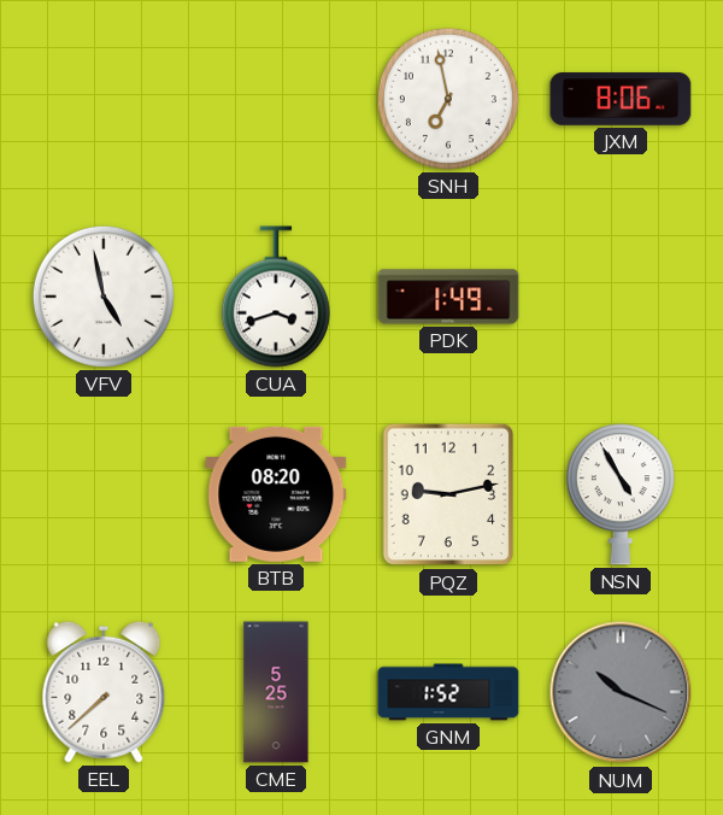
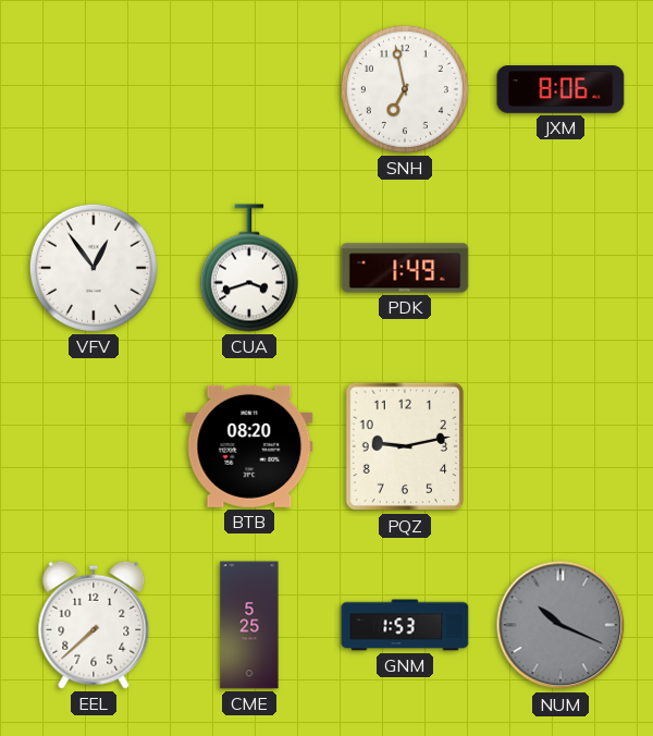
VFV: 4:58 -> 12:54
NSN: 4:55 -> none
GNM: 1:52 -> 1:53
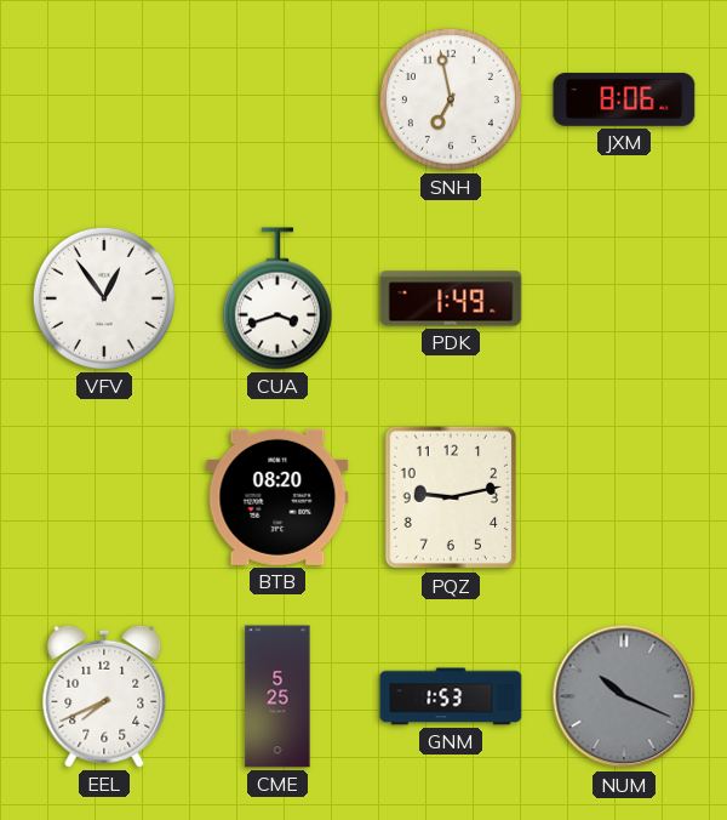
EEL: 7:38 -> 7:41
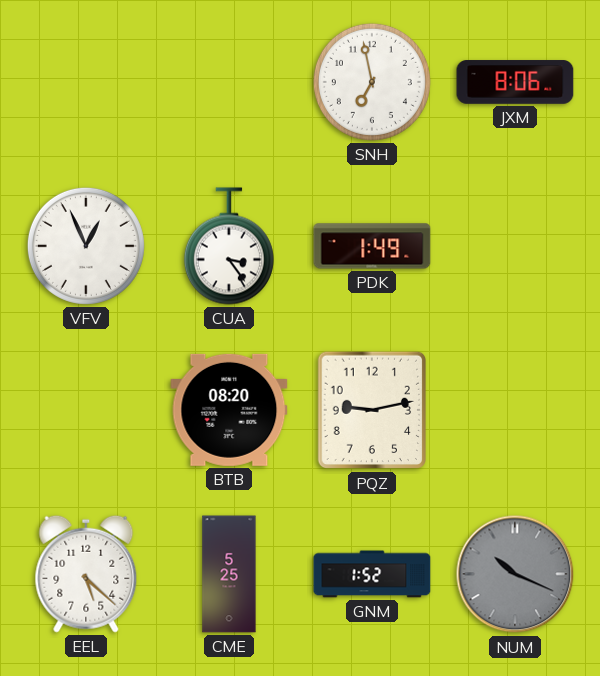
VFV: 12:54 -> 12:56
CUA: 3:42 -> 3:24
EEL: 7:41 -> 5:22
GNM: 1:53 -> 1:52
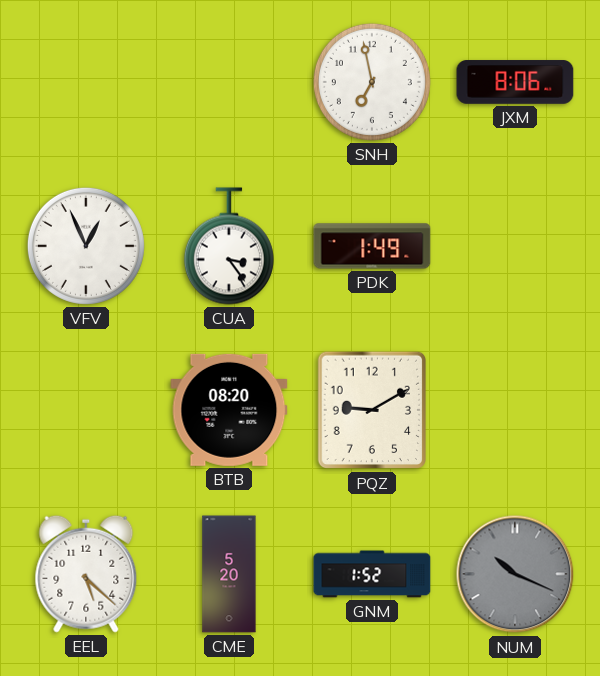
PQZ: 9:13 -> 9:10
CME: 5:25 -> 5:20
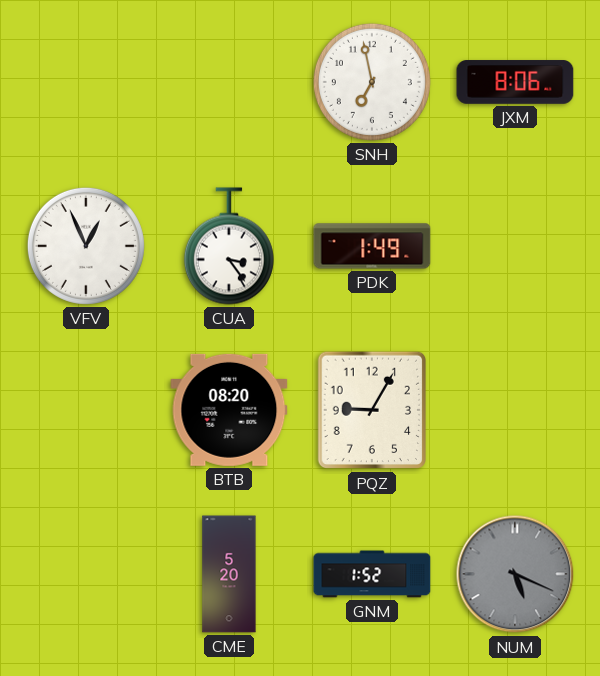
PQZ: 9:10 -> 9:05
EEL: 5:22 -> none
NUM: 10:19 -> 5:19
